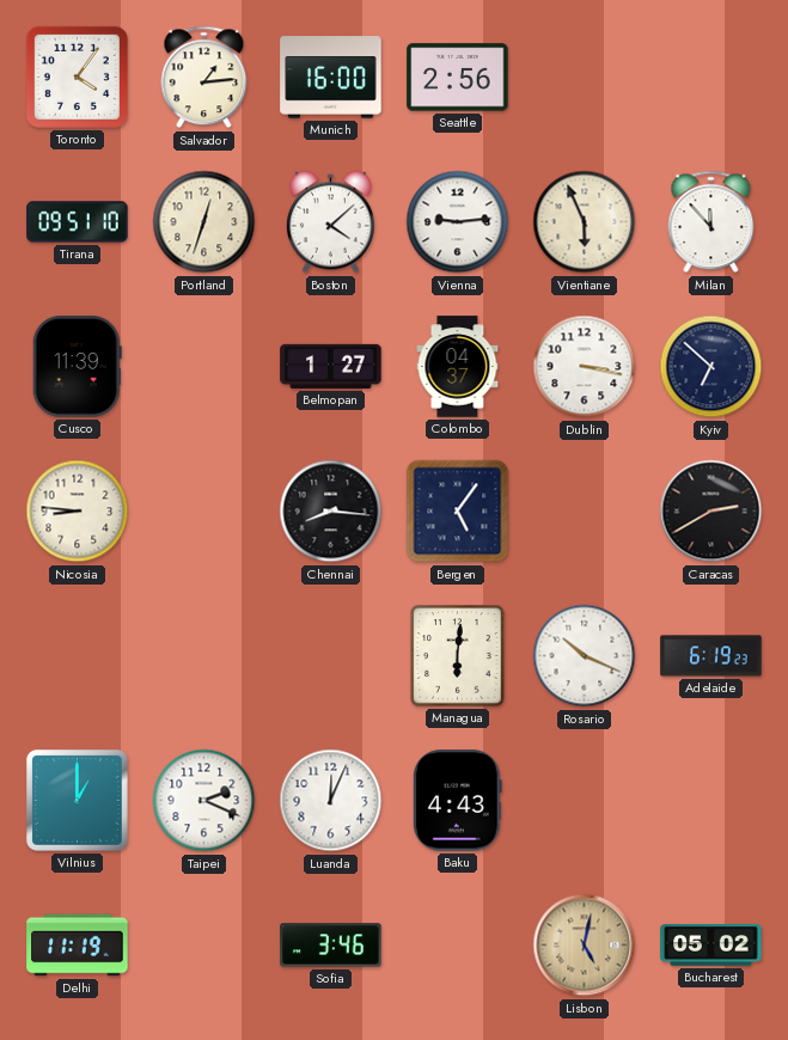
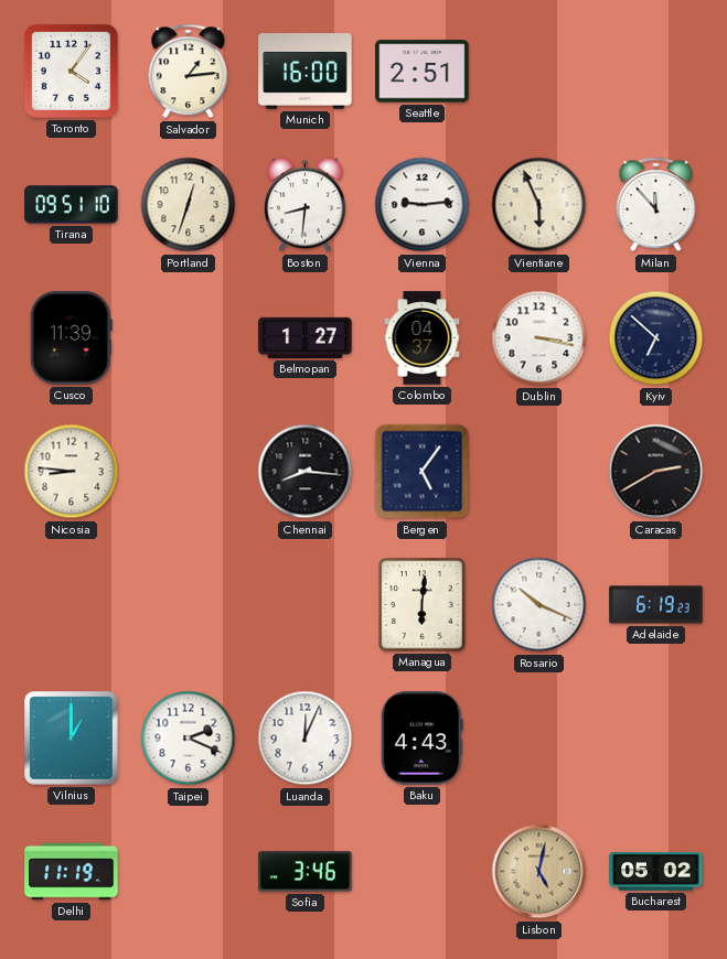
Seattle: 2:56 -> 2:51
Boston: 4:08 -> 8:31
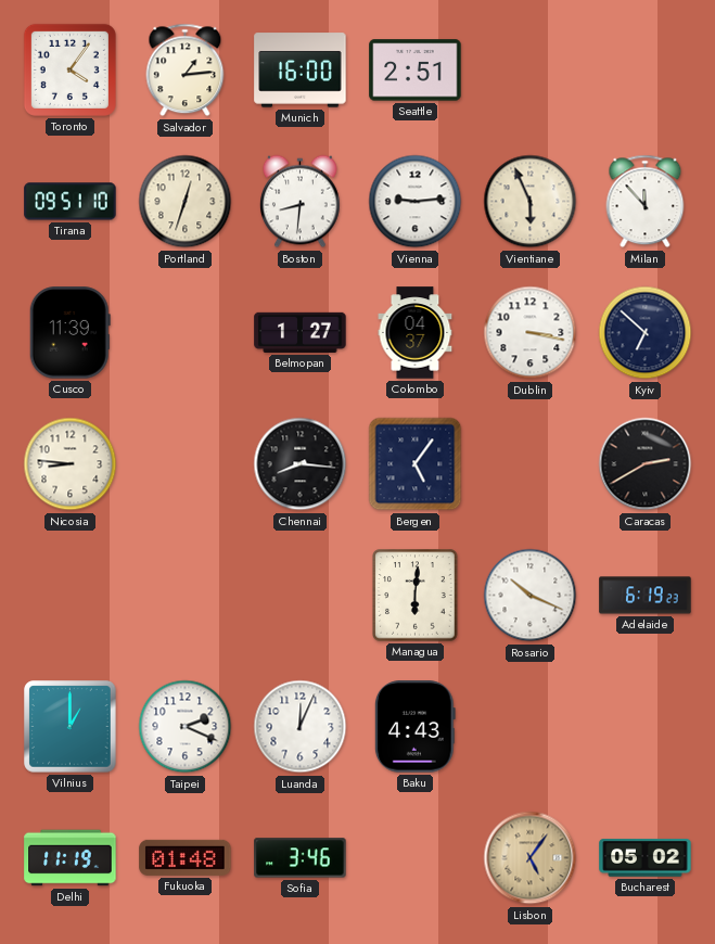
Fukuoka: none -> 01:48
Lisbon: 5:02 -> 5:06
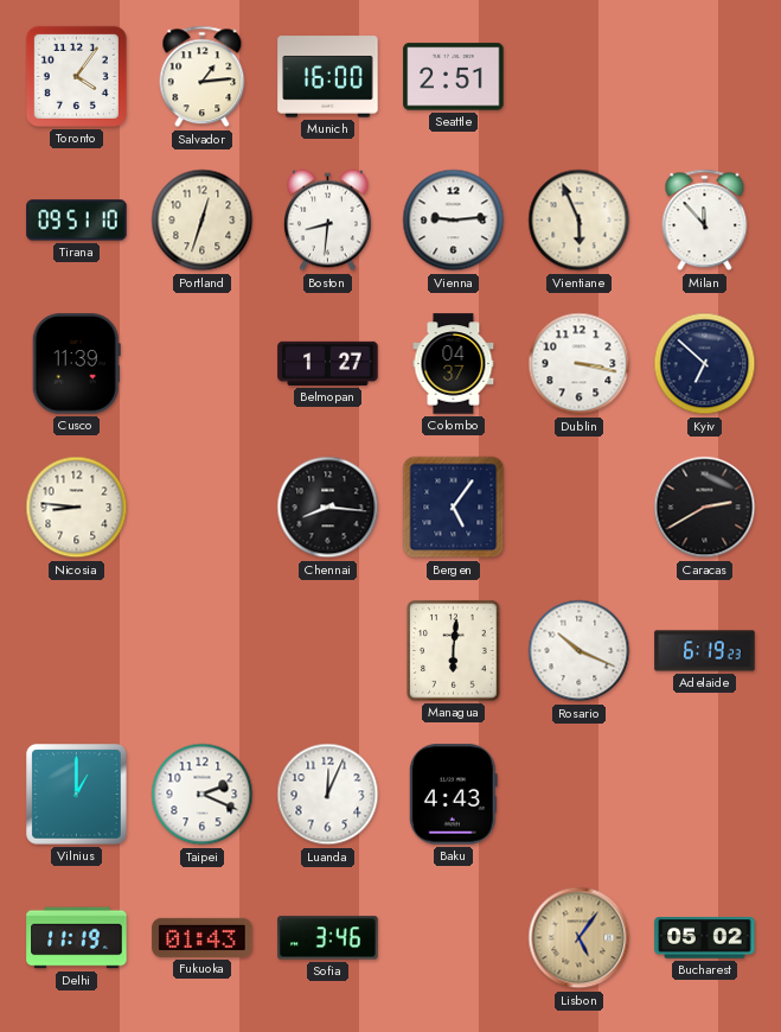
Fukuoka: 01:48 -> 01:43
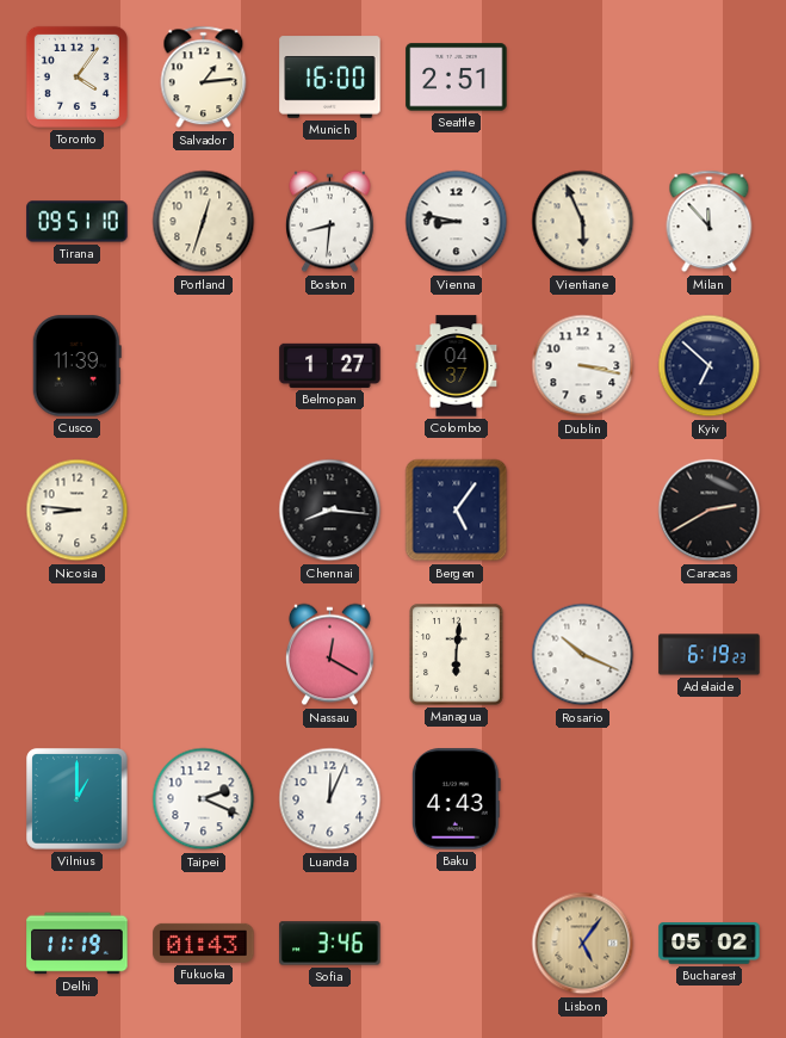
Vienna: 9:14 -> 8:47
Nassau: none -> 12:20
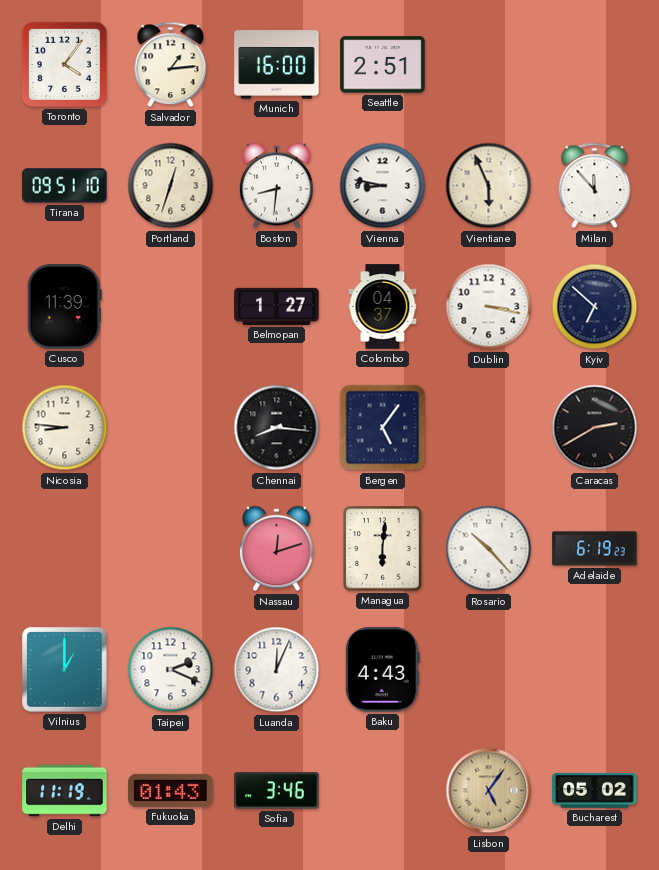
Nassau: 12:20 -> 12:12
Rosario: 10:19 -> 10:23
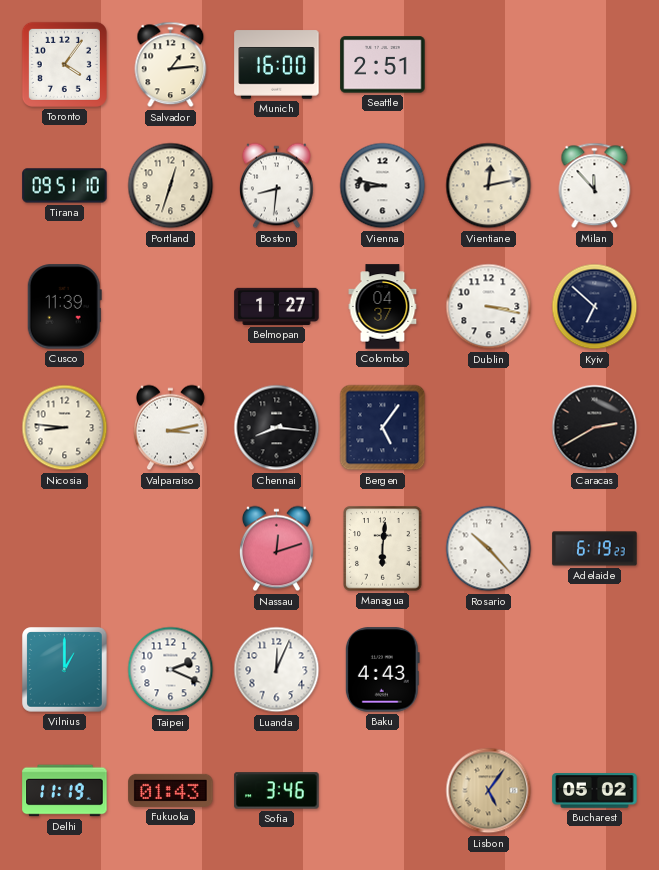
Vientiane: 5:56 -> 12:13
Valparaiso: none -> 3:13
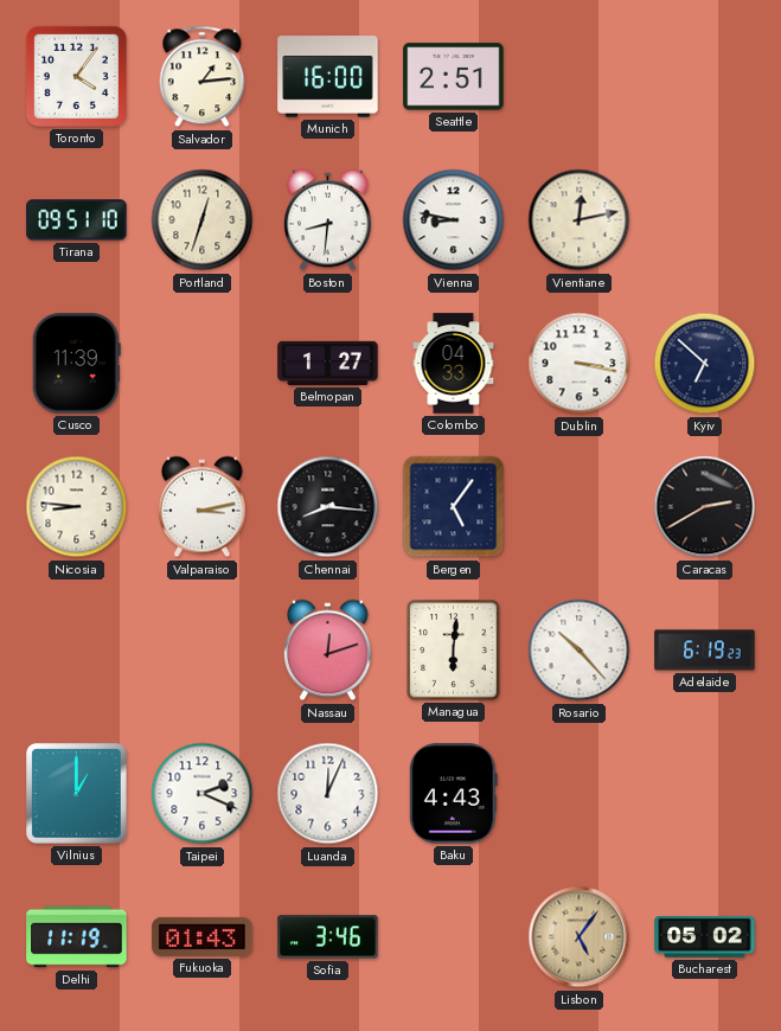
Milan: 11:53 -> none
Colombo: 04:37 -> 04:33
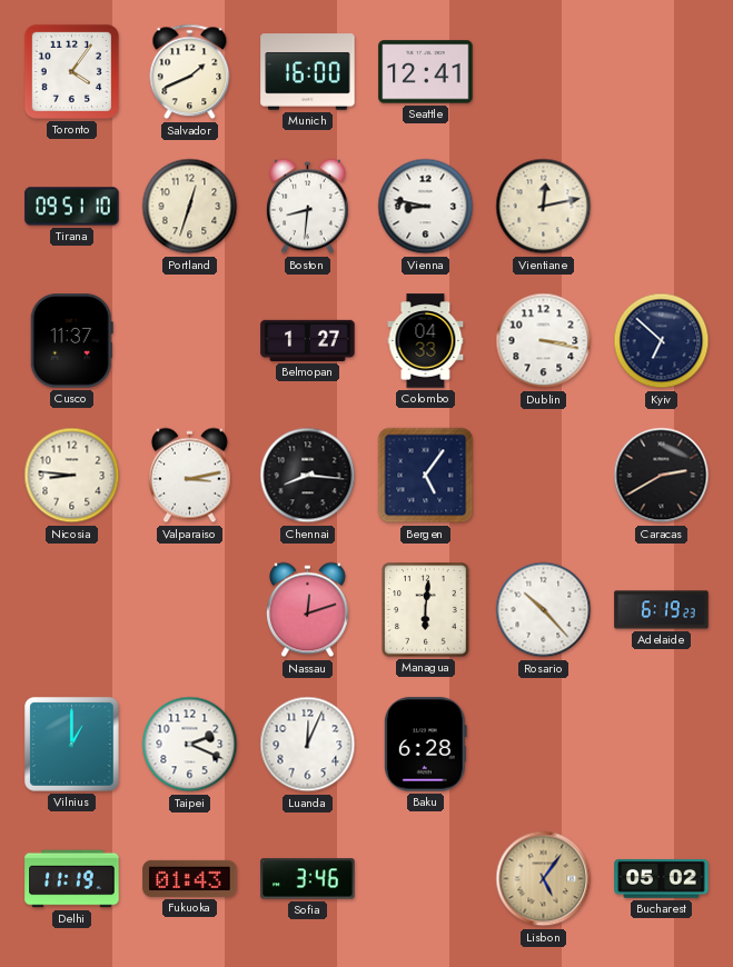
Salvador: 1:14 -> 1:41
Seattle: 2:51 -> 12:41
Cusco: 11:39 -> 11:37
Baku: 4:43 -> 6:28
